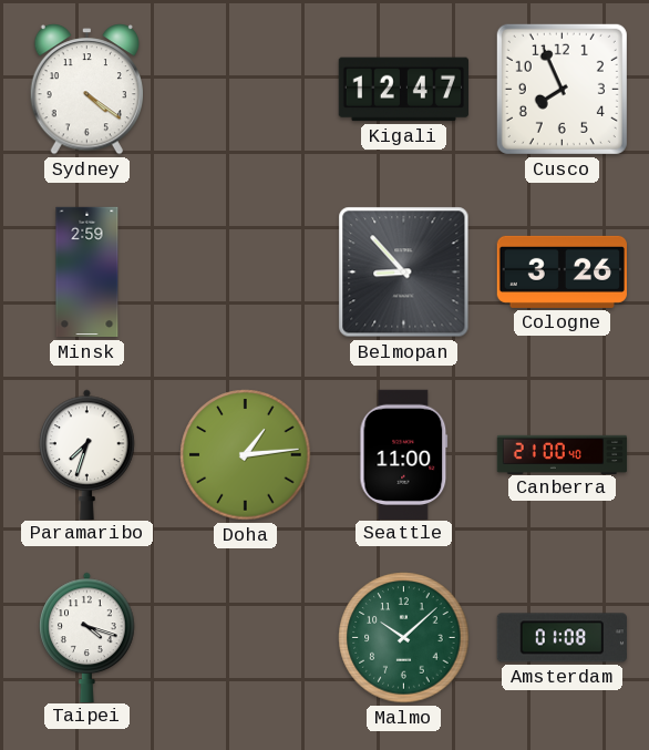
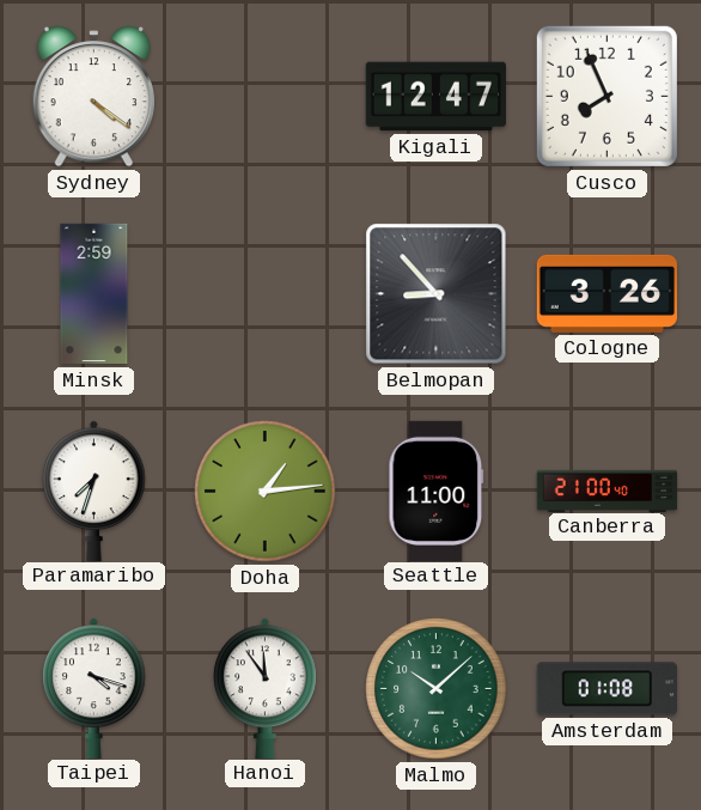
Hanoi: none -> 11:54
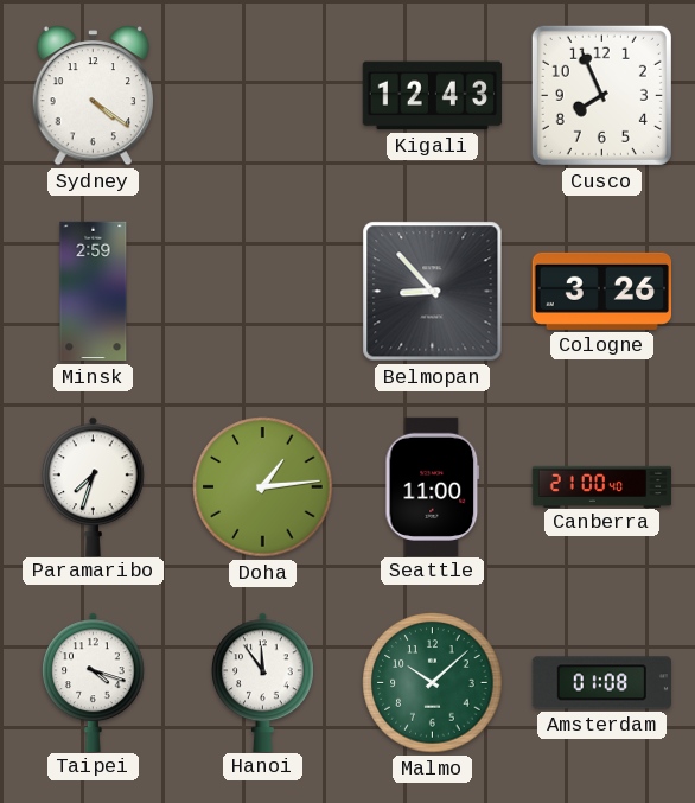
Kigali: 12:47 -> 12:43
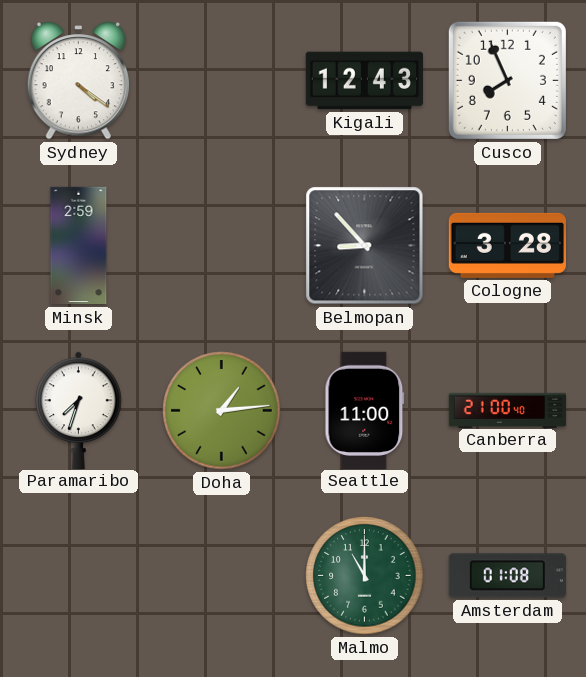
Cologne: 3:26 -> 3:28
Taipei: 4:18 -> none
Hanoi: 11:54 -> none
Malmo: 10:08 -> 11:00
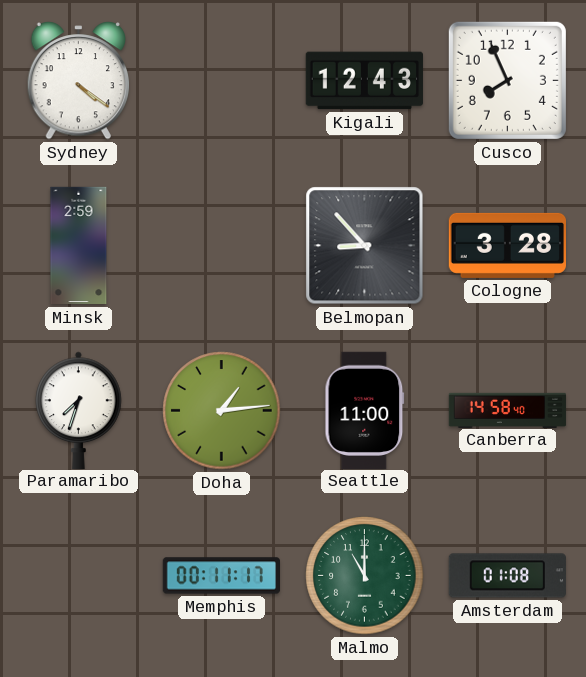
Canberra: 21:00 -> 14:58
Memphis: none -> 00:11
